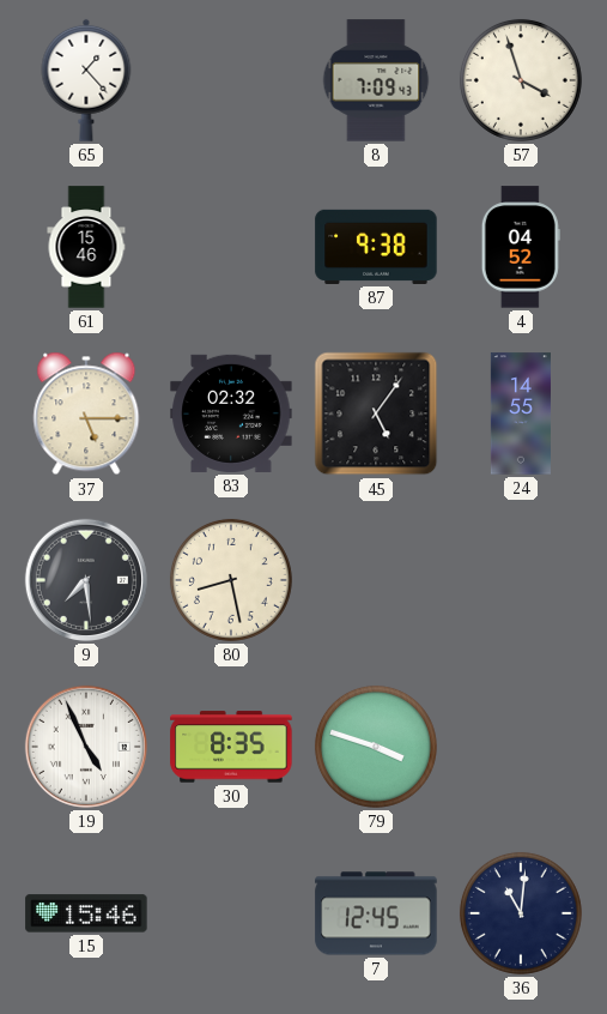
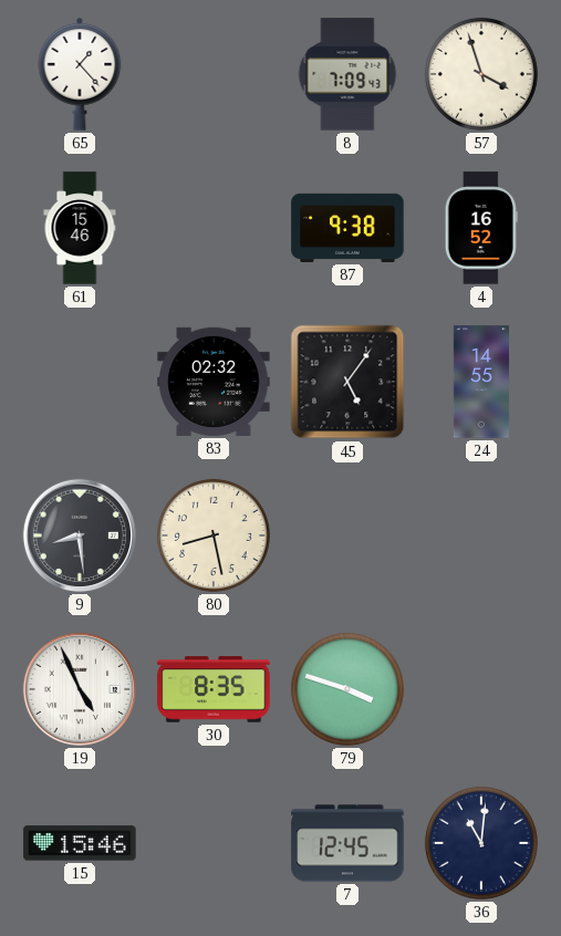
4: 04:52 -> 16:52
37: 5:15 -> none
9: 7:29 -> 8:29
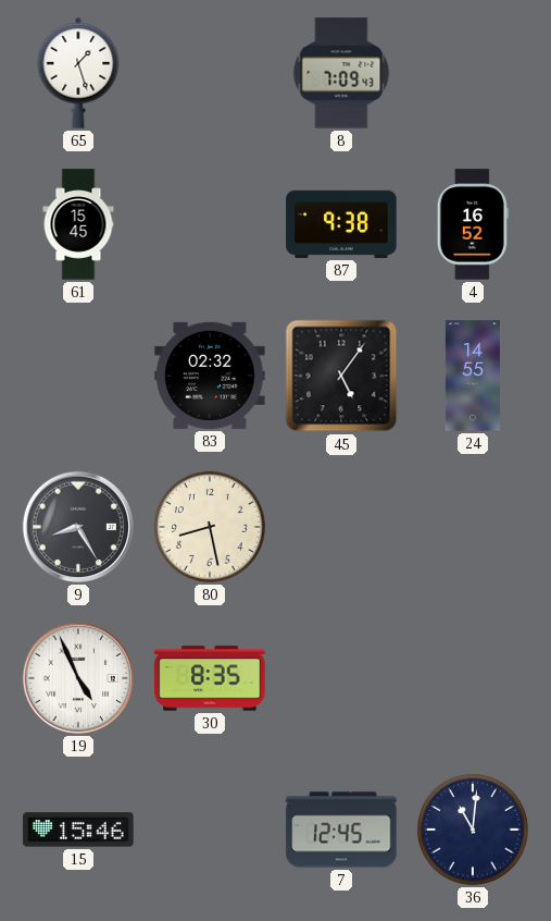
65: 1:23 -> 1:27
57: 3:57 -> none
61: 15:46 -> 15:45
9: 8:29 -> 8:25
79: 3:48 -> none
